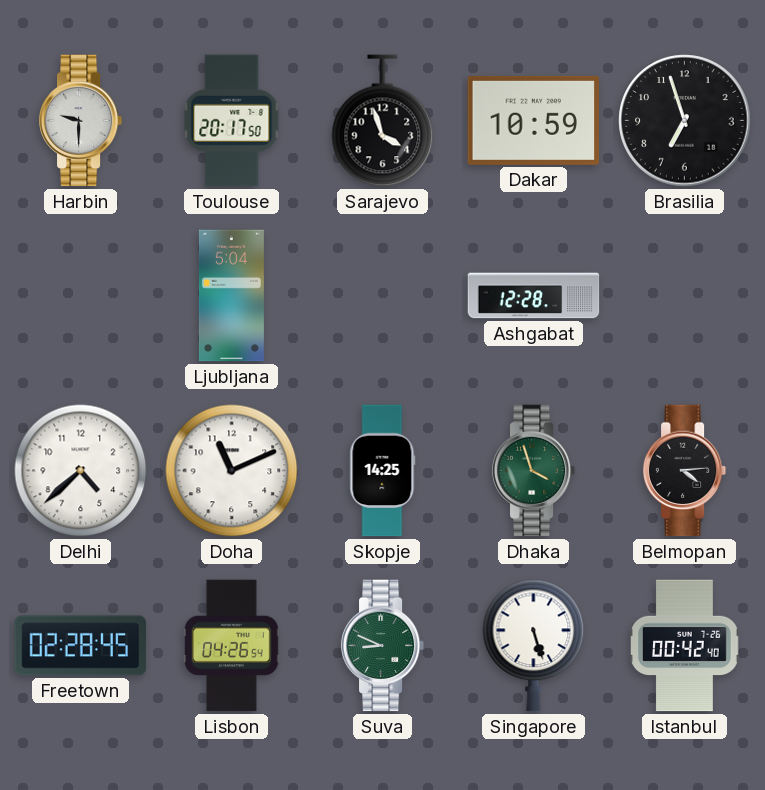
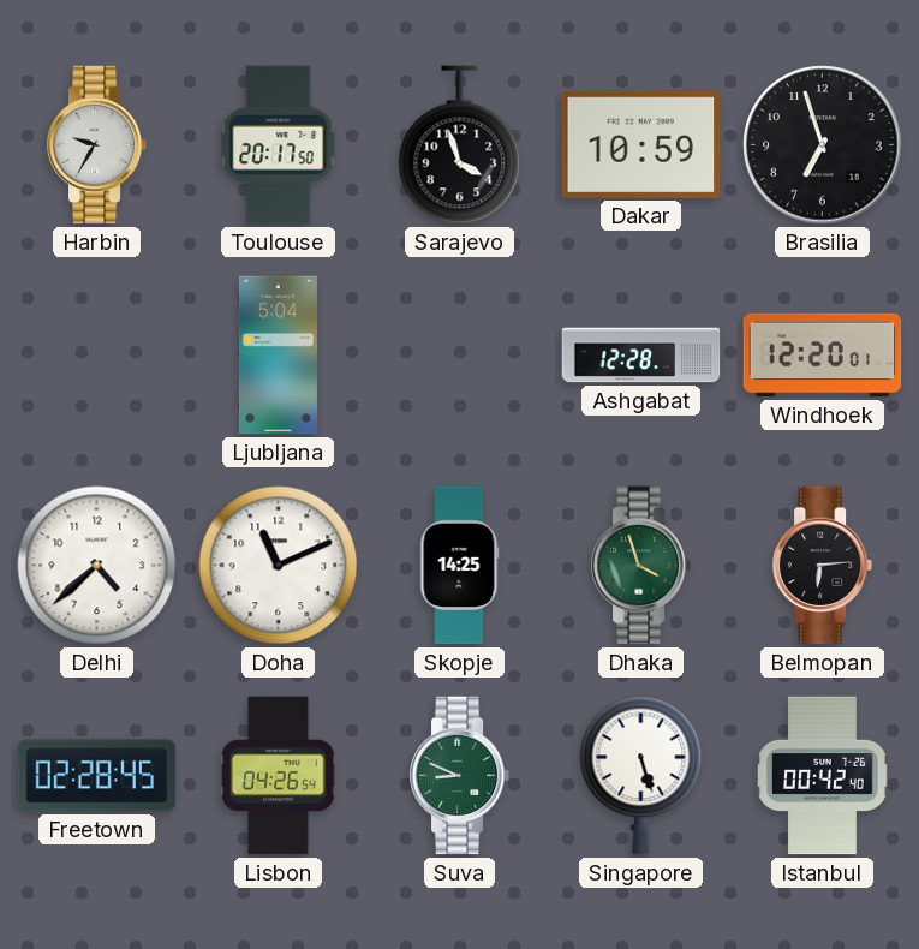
Harbin: 9:30 -> 9:35
Windhoek: none -> 12:20
Belmopan: 4:14 -> 6:14
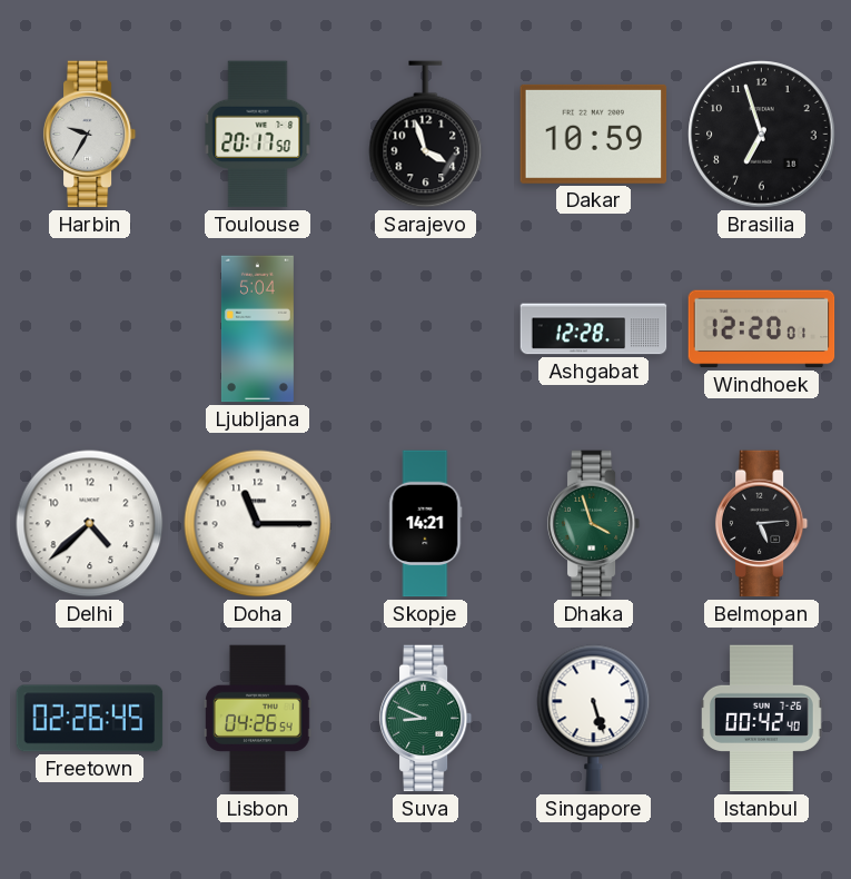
Doha: 11:11 -> 11:15
Skopje: 14:25 -> 14:21
Belmopan: 6:14 -> 5:14
Freetown: 02:28 -> 02:26
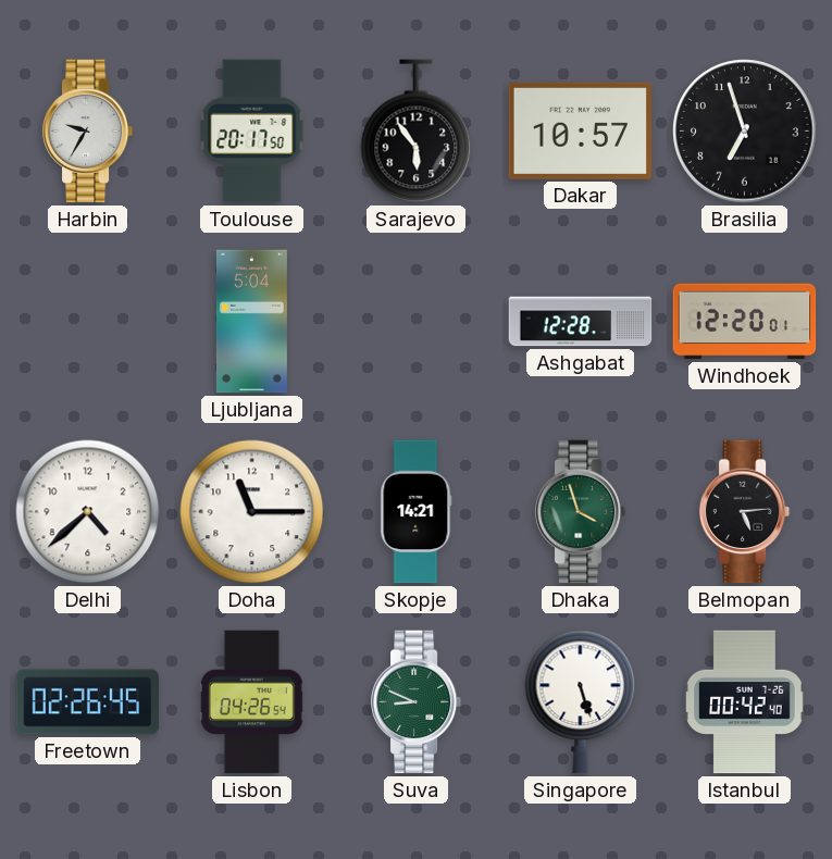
Sarajevo: 3:57 -> 5:54
Dakar: 10:59 -> 10:57
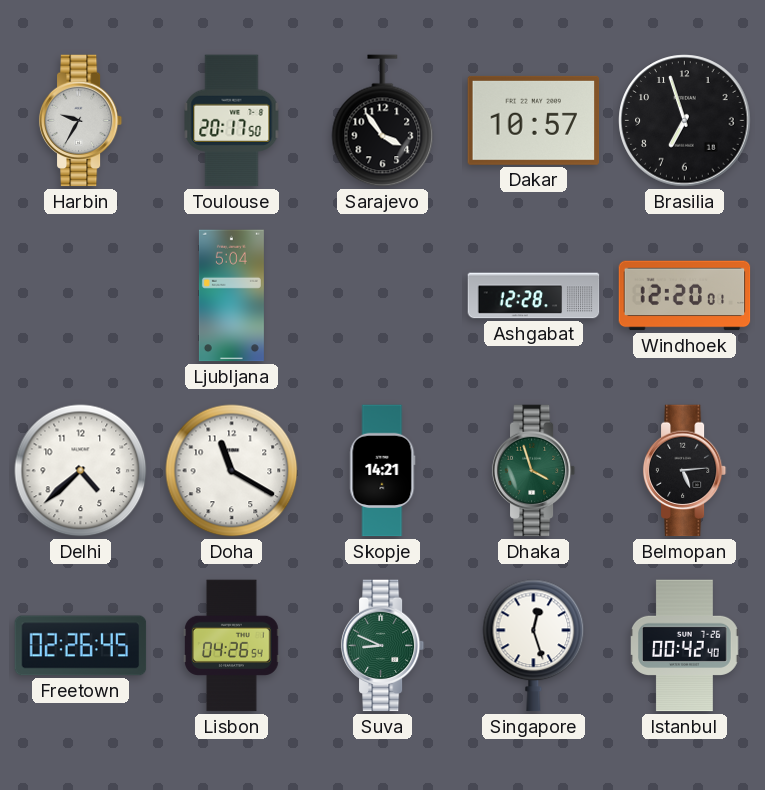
Sarajevo: 5:54 -> 3:54
Doha: 11:15 -> 11:20
Singapore: 5:27 -> 12:27
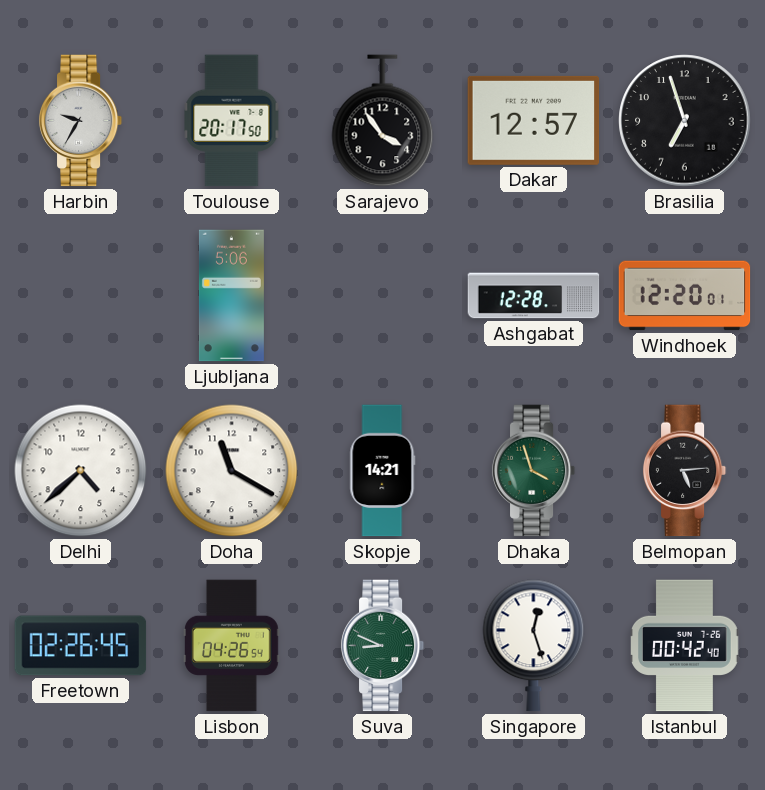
Dakar: 10:57 -> 12:57
Ljubljana: 5:04 -> 5:06
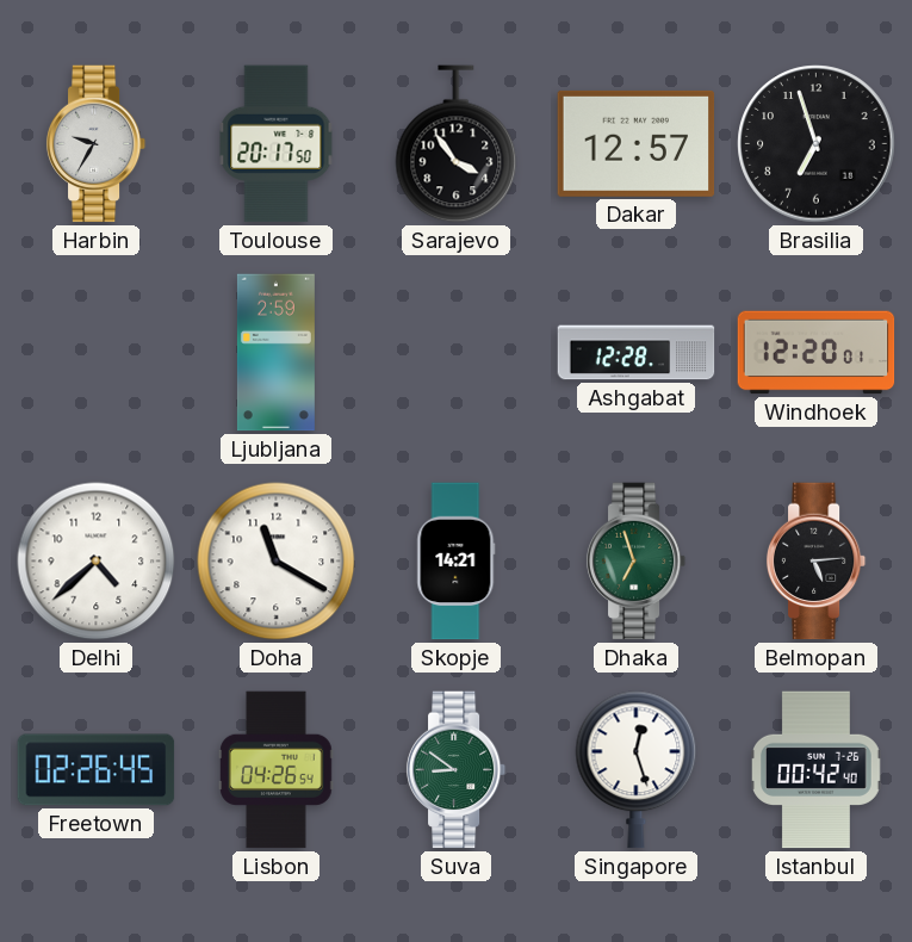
Ljubljana: 5:06 -> 2:59
Dhaka: 3:57 -> 6:57
Suva: 8:49 -> 8:51
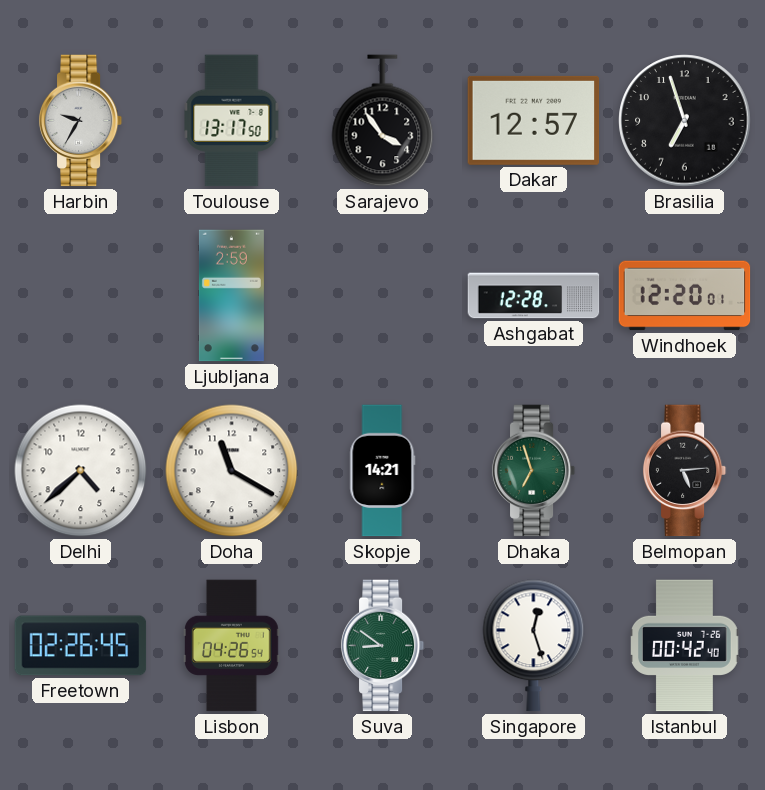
Toulouse: 20:17 -> 13:17
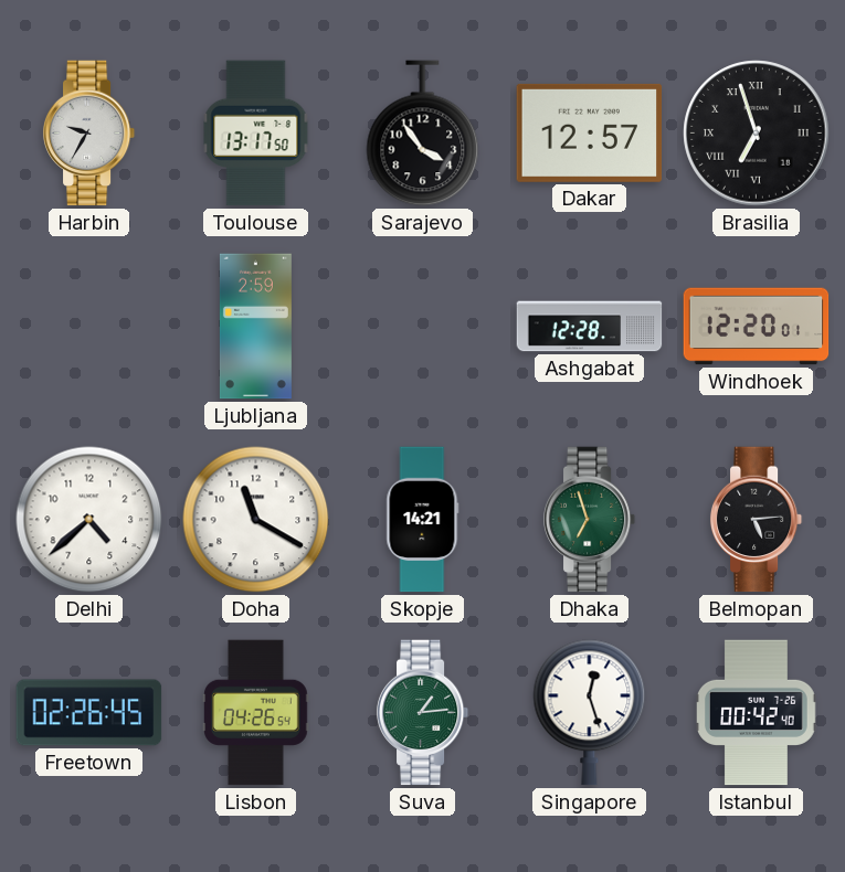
Brasilia numerals: Arabic -> Roman
Suva: 8:51 -> 1:14
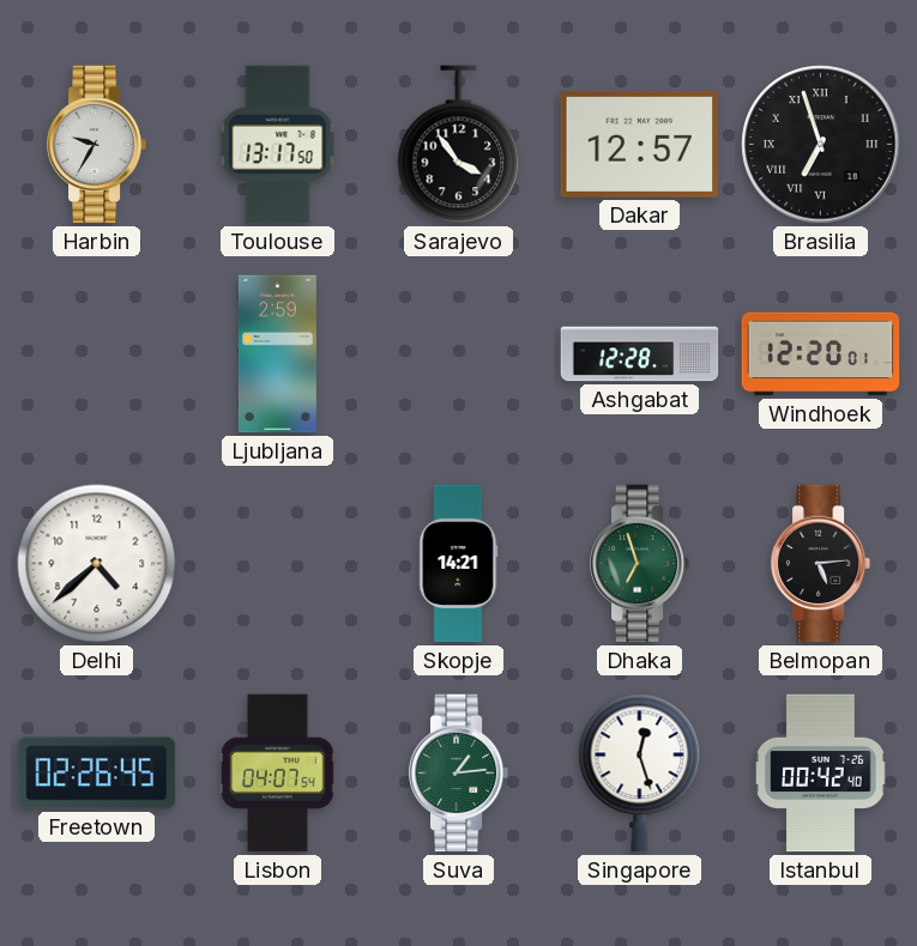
Doha: 11:20 -> none
Lisbon: 04:26 -> 04:07
